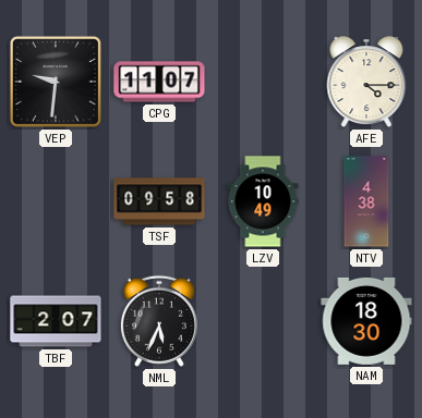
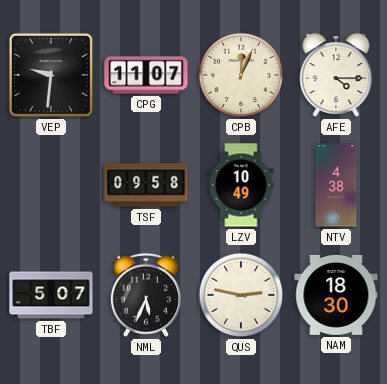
CPB: none -> 12:04
TBF: 2:07 -> 5:07
QUS: none -> 2:47
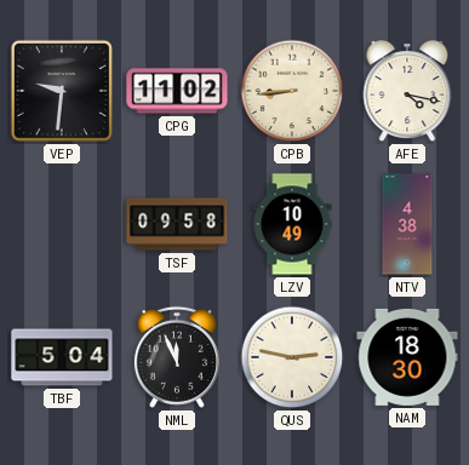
CPG: 11:07 -> 11:02
CPB: 12:04 -> 8:44
AFE: 4:15 -> 4:17
TBF: 5:07 -> 5:04
NML: 5:34 -> 11:56
